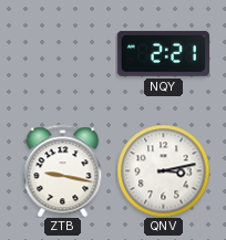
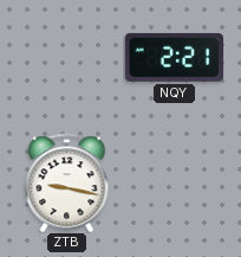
QNV: 3:13 -> none
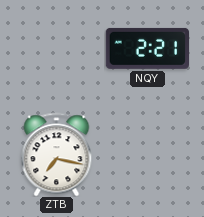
ZTB: 9:17 -> 7:17
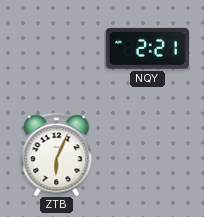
ZTB: 7:17 -> 6:04
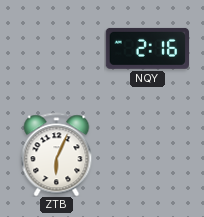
NQY: 2:21 -> 2:16
